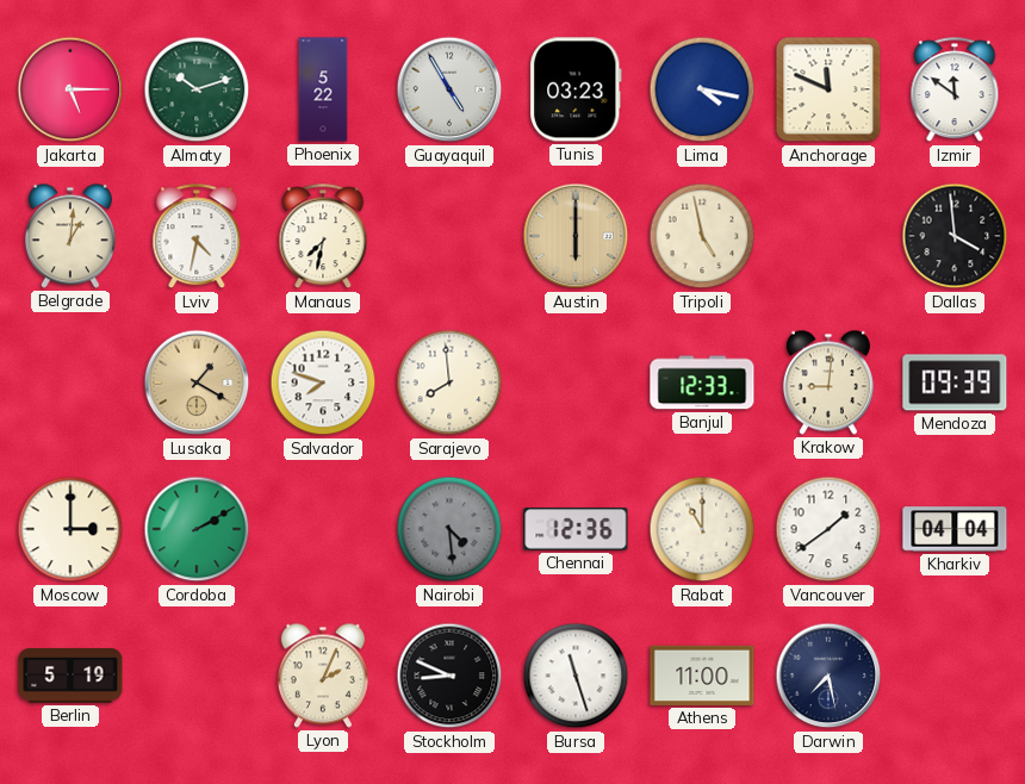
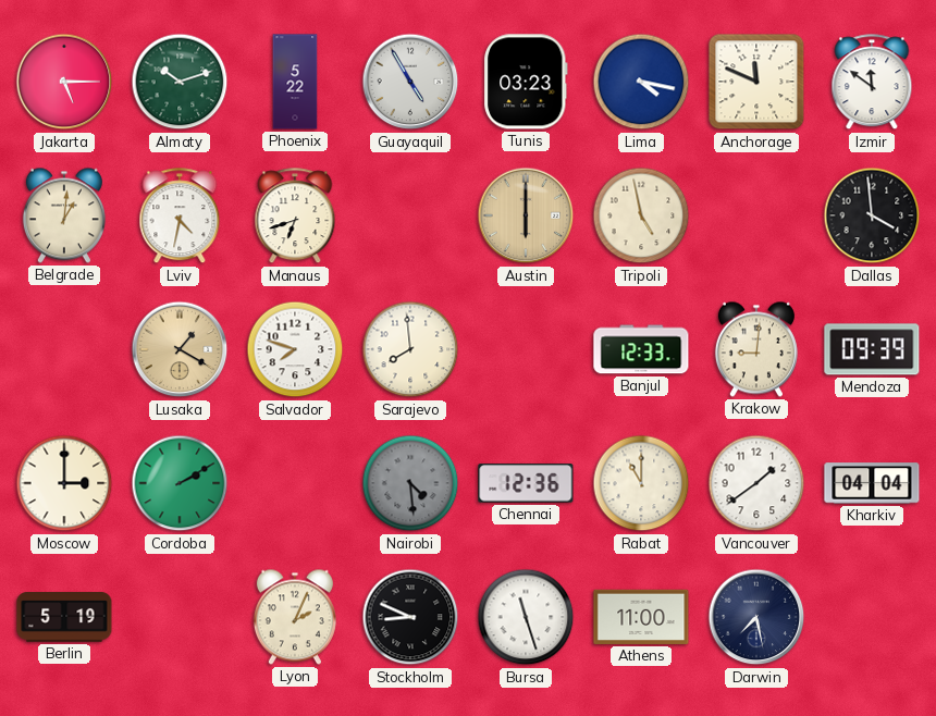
Manaus: 7:32 -> 6:42
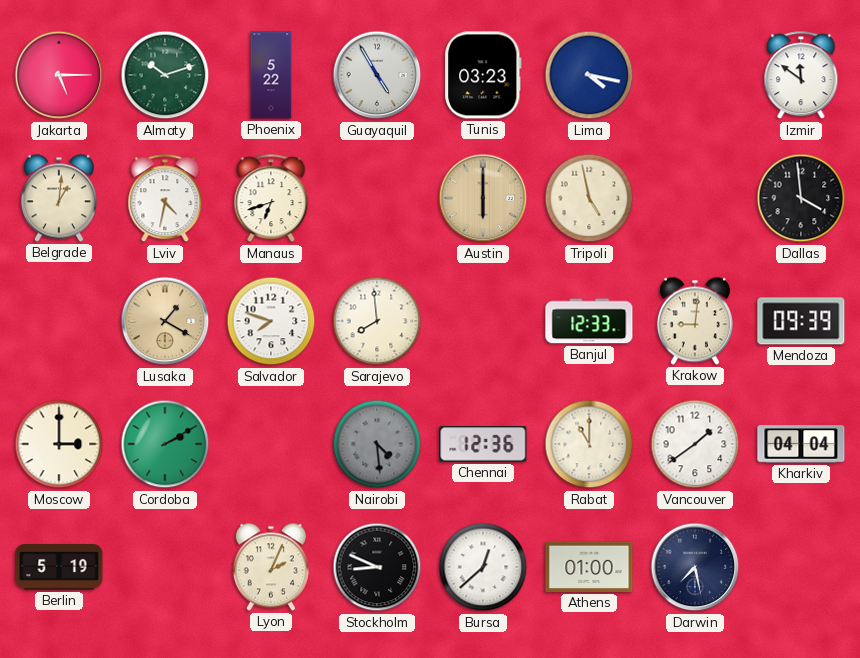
Anchorage: 11:49 -> none
Bursa: 11:27 -> 12:38
Athens: 11:00 -> 01:00
